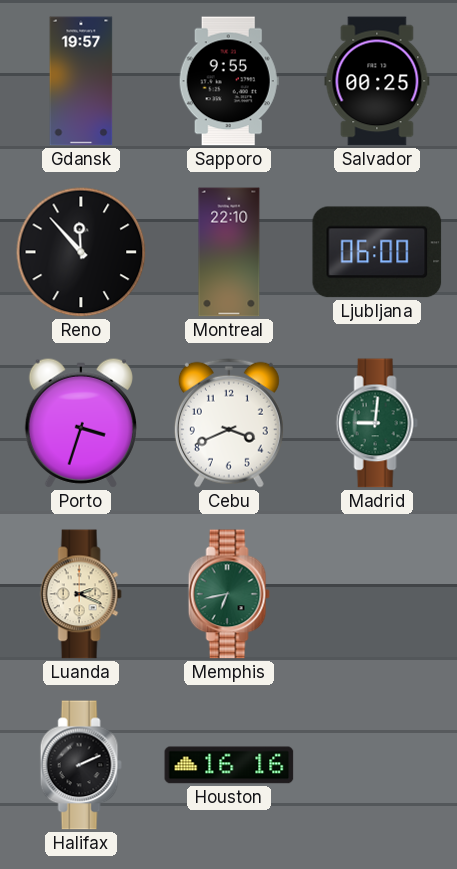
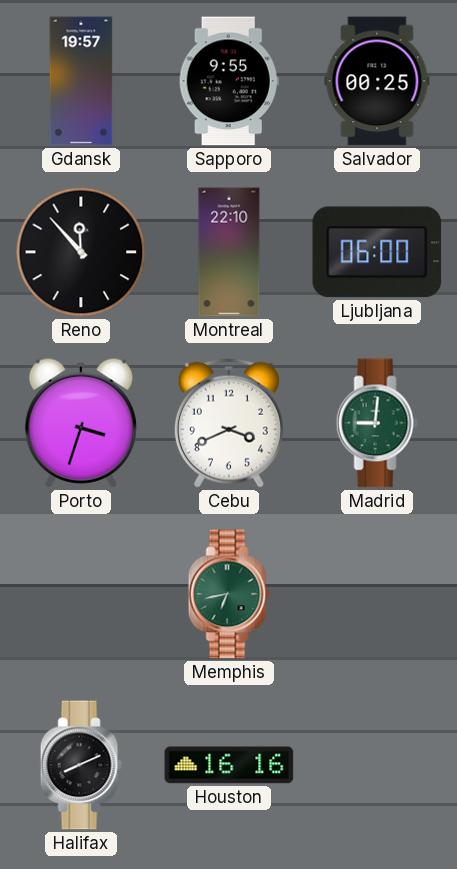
Luanda: 2:19 -> none
Halifax: 2:11 -> 8:11
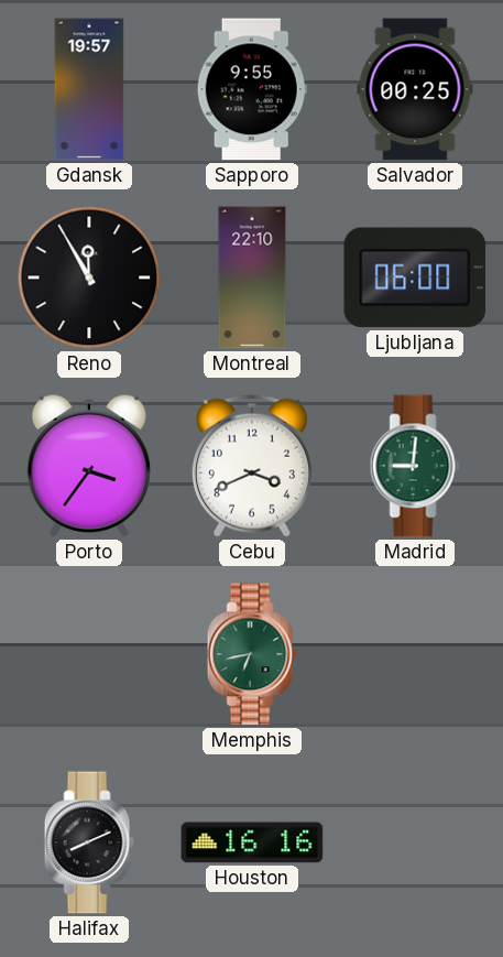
Reno: 11:53 -> 11:55
Porto: 3:33 -> 3:36
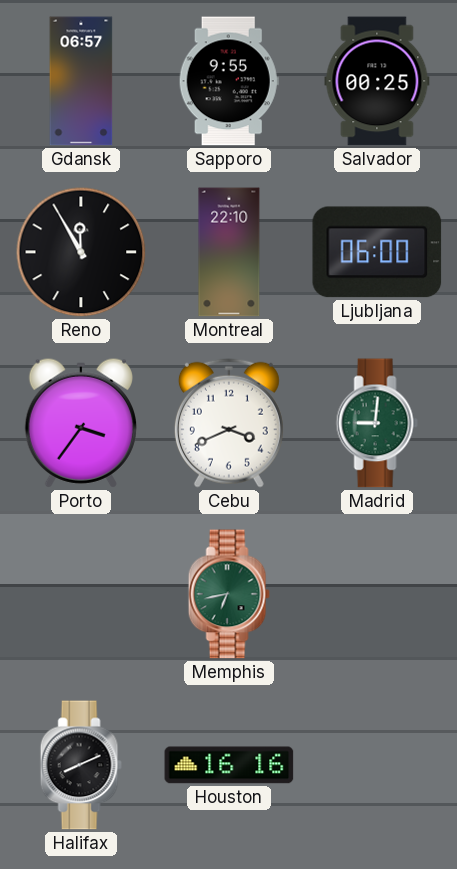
Gdansk: 19:57 -> 06:57
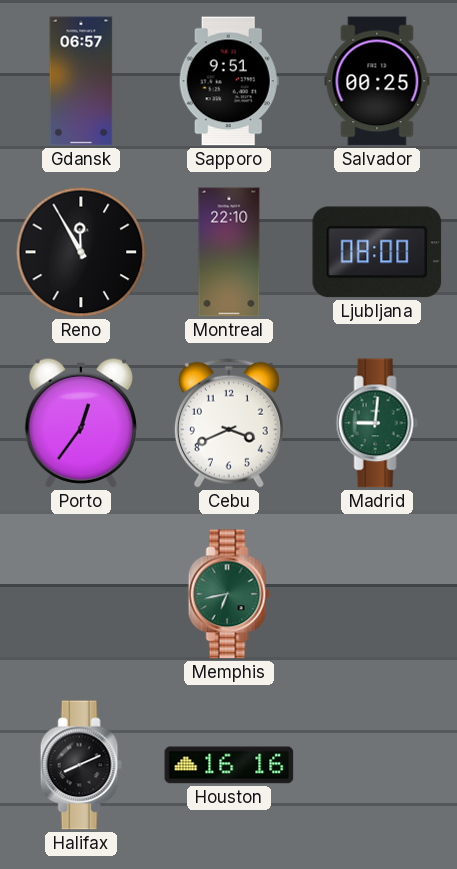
Sapporo: 9:55 -> 9:51
Ljubljana: 06:00 -> 08:00
Porto: 3:36 -> 12:36
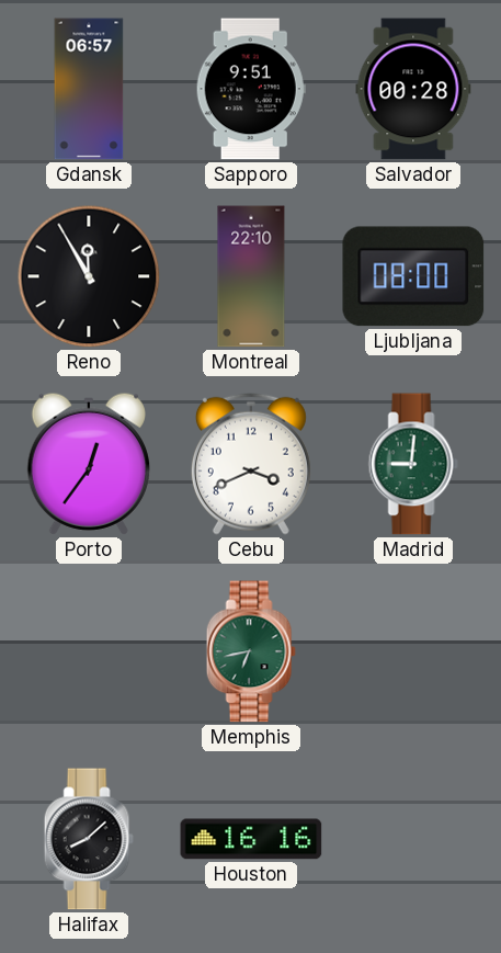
Salvador: 00:25 -> 00:28
Halifax: 8:11 -> 8:08
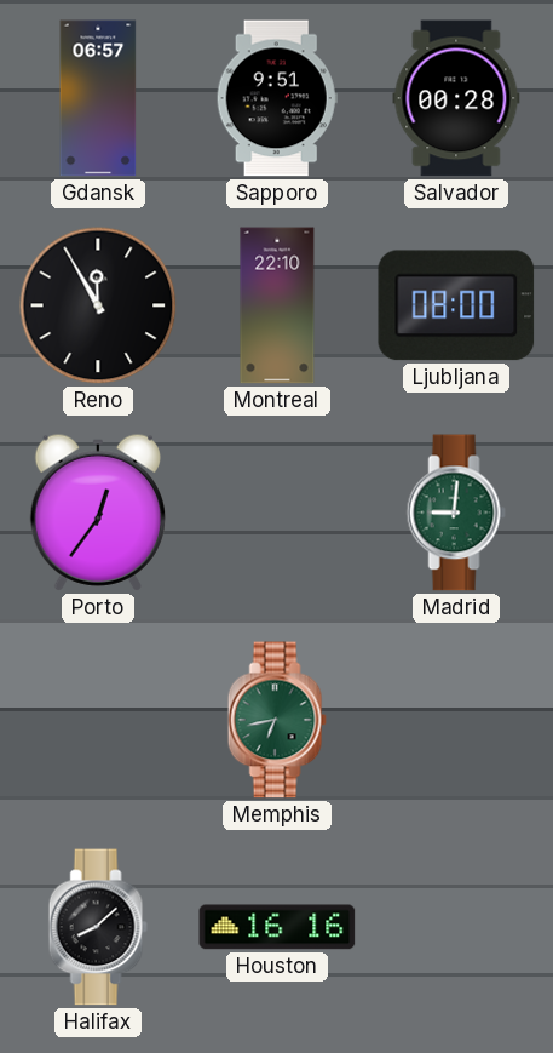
Cebu: 3:41 -> none
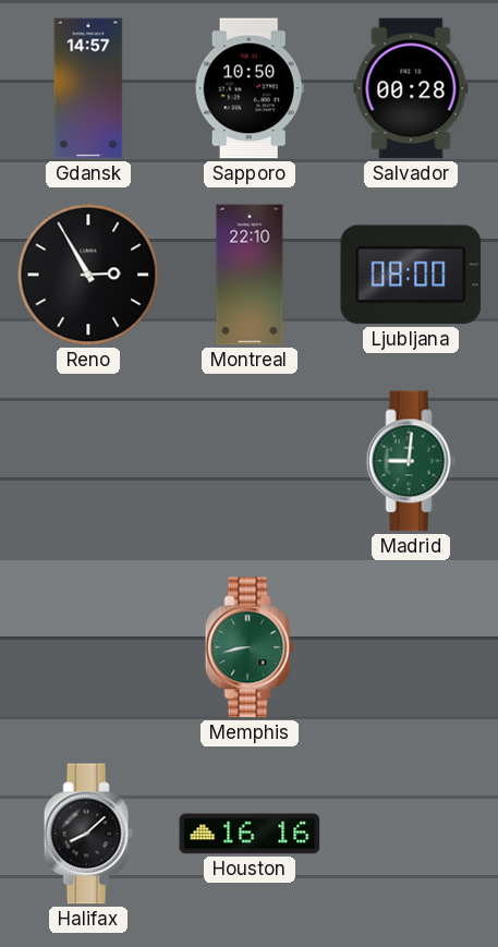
Gdansk: 06:57 -> 14:57
Sapporo: 9:51 -> 10:50
Reno: 11:55 -> 2:55
Porto: 12:36 -> none
Memphis: 6:43 -> 8:43
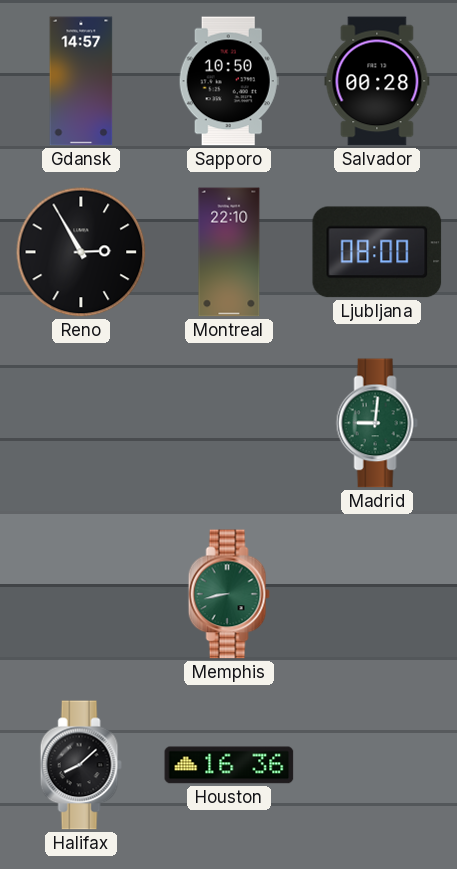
Houston: 16:16 -> 16:36
